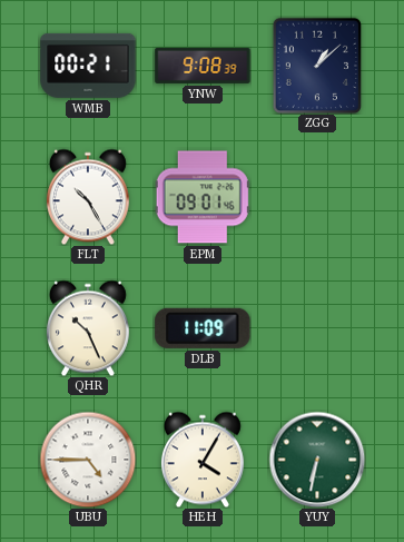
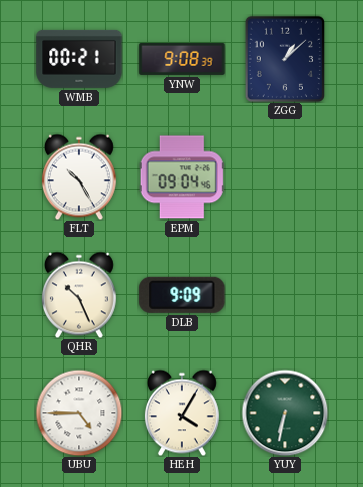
EPM: 09:01 -> 09:04
DLB: 11:09 -> 9:09
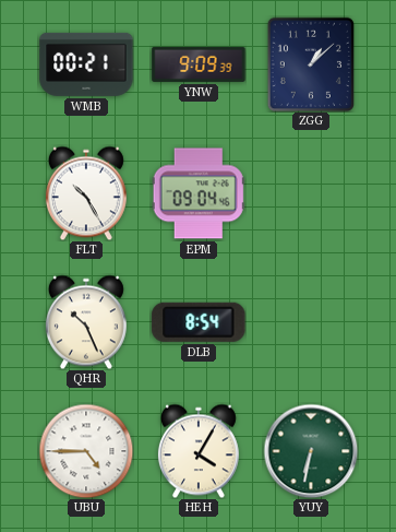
YNW: 9:08 -> 9:09
DLB: 9:09 -> 8:54
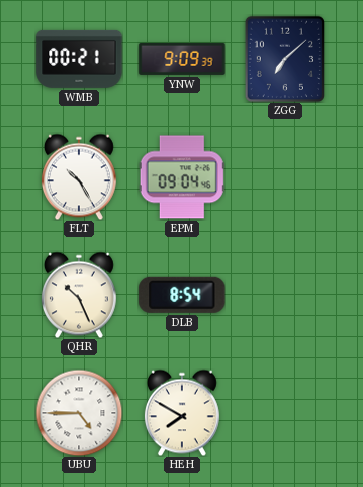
ZGG: 1:08 -> 7:08
HEH: 4:05 -> 7:50
YUY: 6:32 -> none
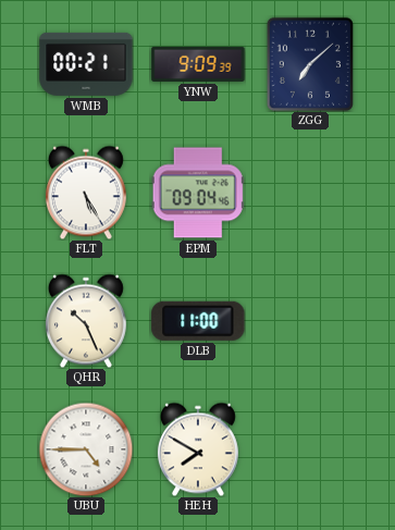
FLT: 10:25 -> 5:25
DLB: 8:54 -> 11:00
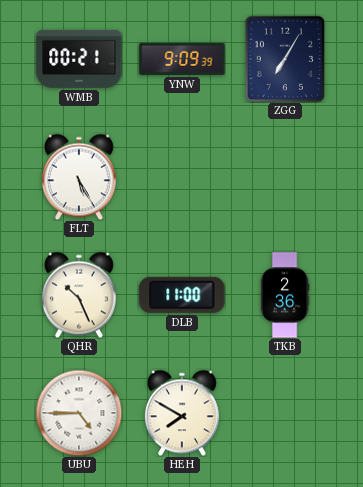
ZGG: 7:08 -> 7:05
EPM: 09:04 -> none
TKB: none -> 2:36
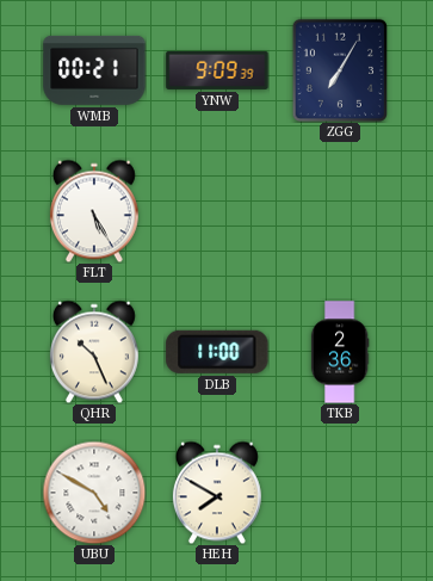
UBU: 4:45 -> 4:50
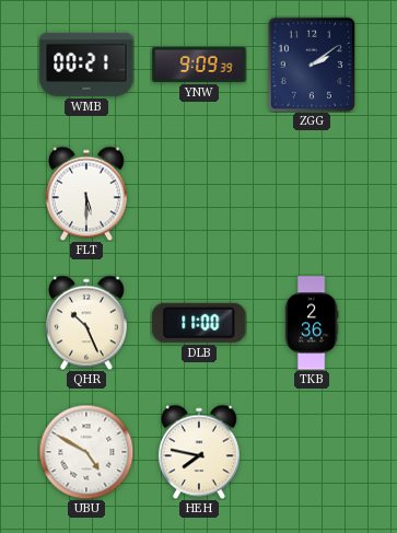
ZGG: 7:05 -> 2:09
FLT: 5:25 -> 5:30
HEH: 7:50 -> 7:47
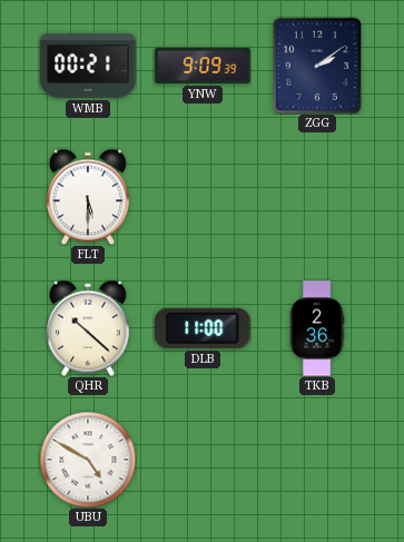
QHR: 10:26 -> 10:22
HEH: 7:47 -> none
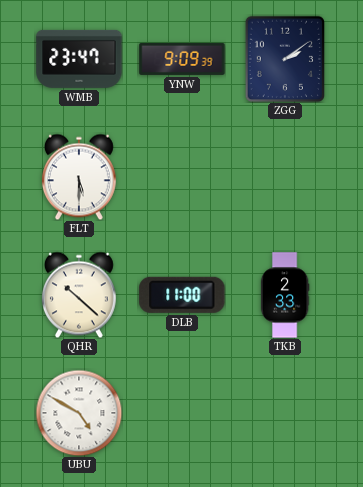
WMB: 00:21 -> 23:47
TKB: 2:36 -> 2:33
